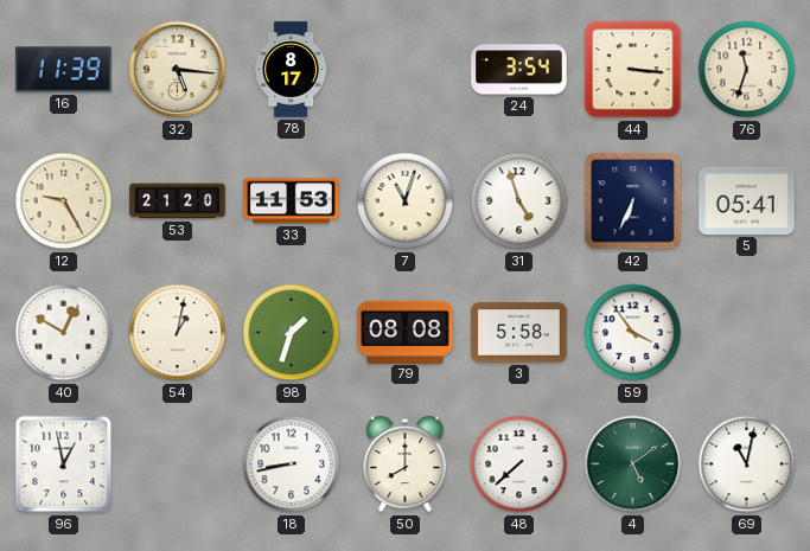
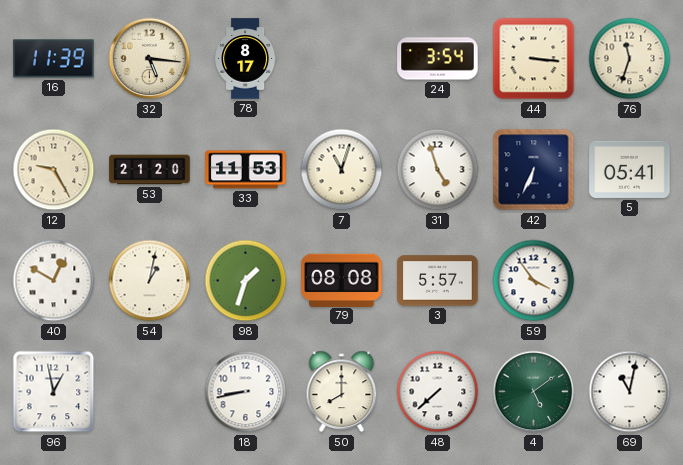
3: 5:58 -> 5:57
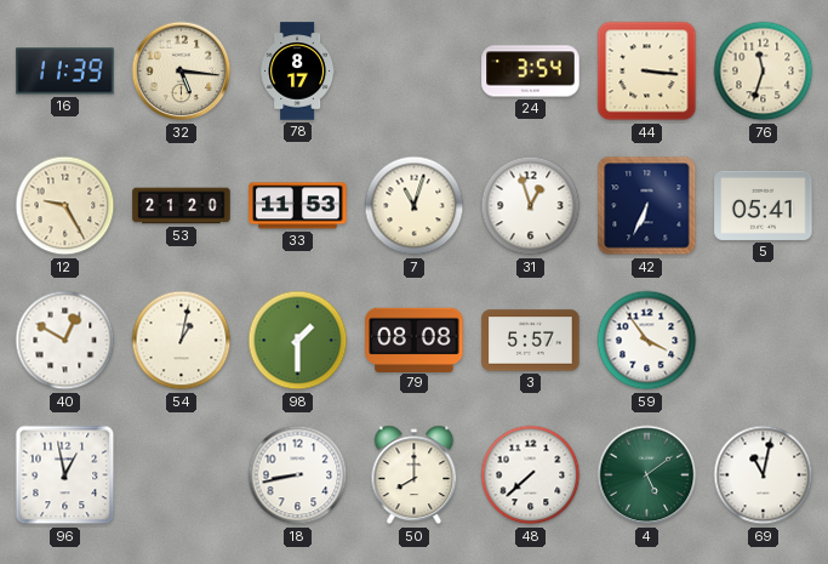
31: 4:57 -> 12:57
98: 1:33 -> 1:30
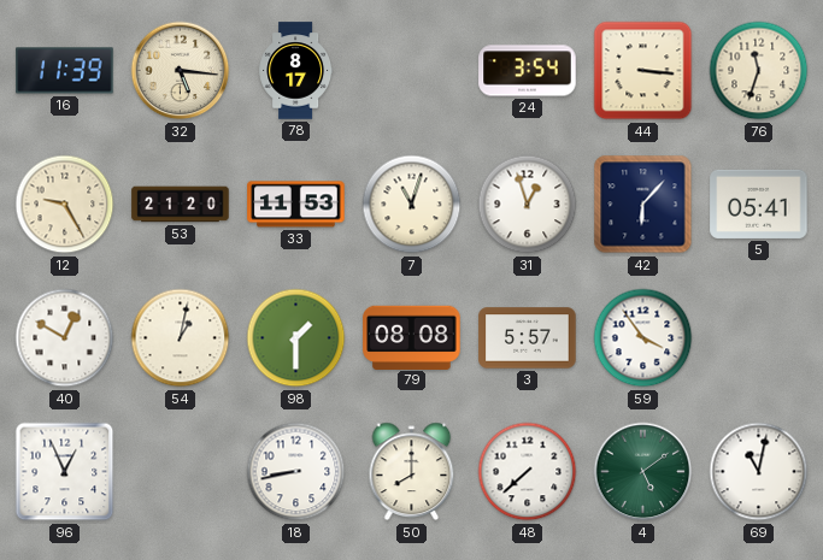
42: 6:34 -> 6:07
96: 12:58 -> 12:56
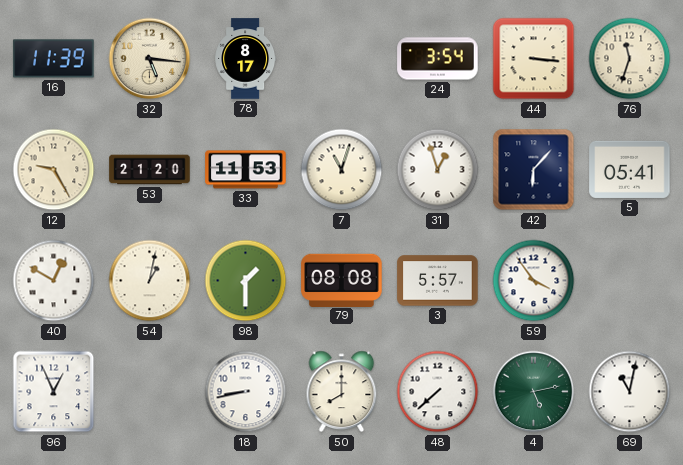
4: 5:09 -> 5:13
